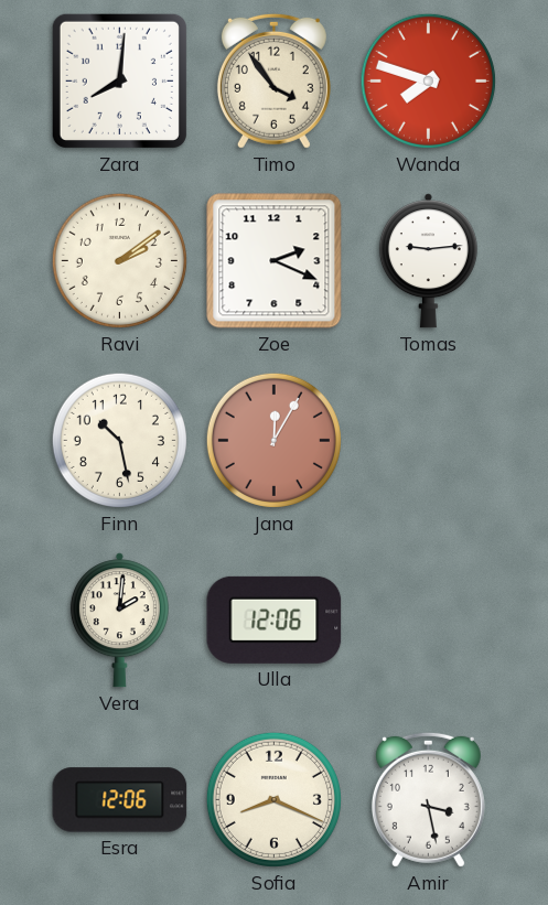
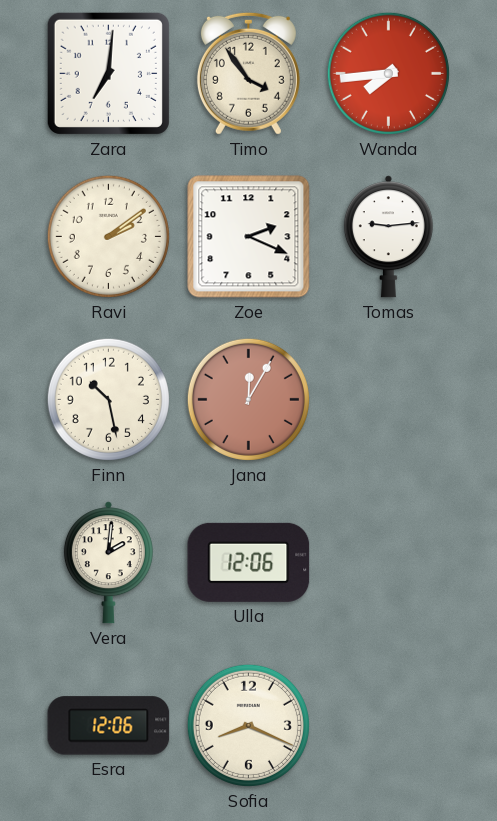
Zara: 8:01 -> 7:01
Wanda: 7:48 -> 7:44
Amir: 3:28 -> none
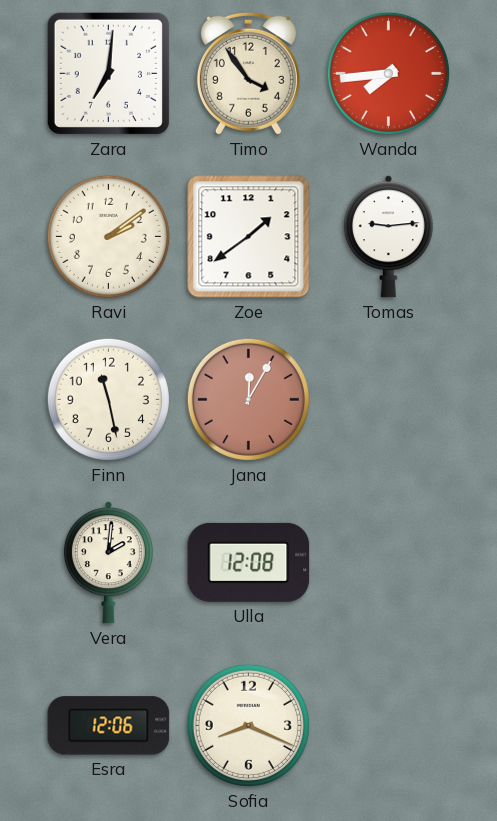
Zoe: 2:19 -> 1:39
Finn: 10:28 -> 11:28
Ulla: 12:06 -> 12:08
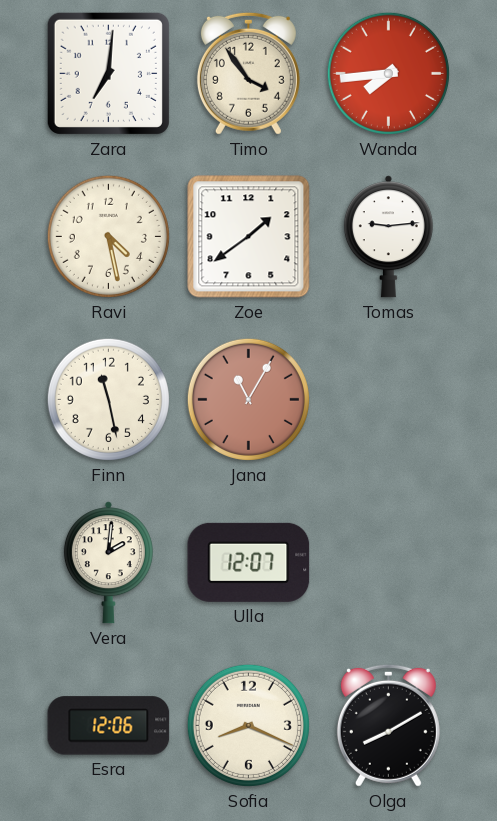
Ravi: 2:09 -> 4:28
Jana: 12:05 -> 11:05
Ulla: 12:08 -> 12:07
Olga: none -> 8:10
